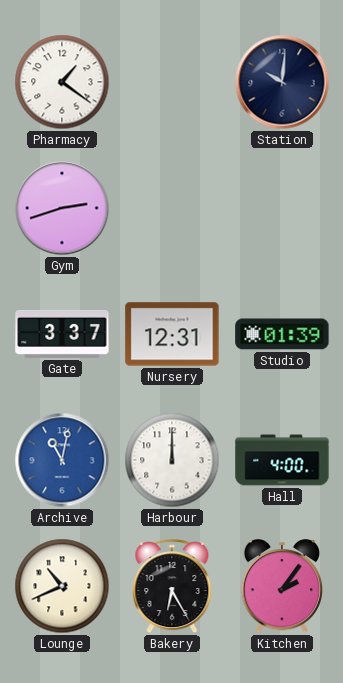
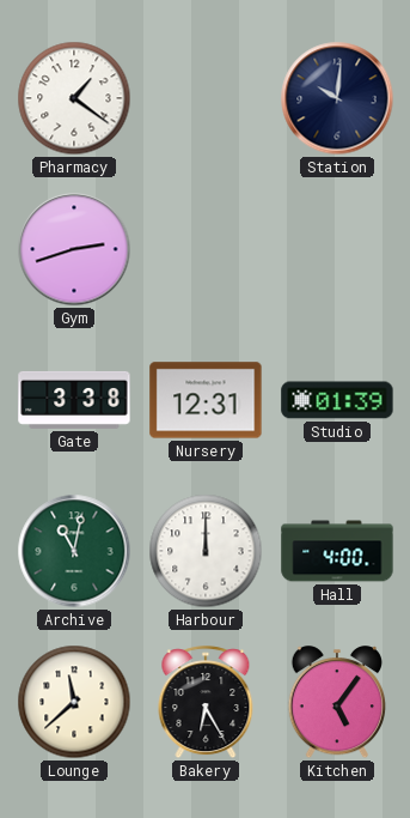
Gate: 3:37 -> 3:38
Archive dial: blue -> green
Lounge: 10:41 -> 11:38
Kitchen: 2:06 -> 5:06
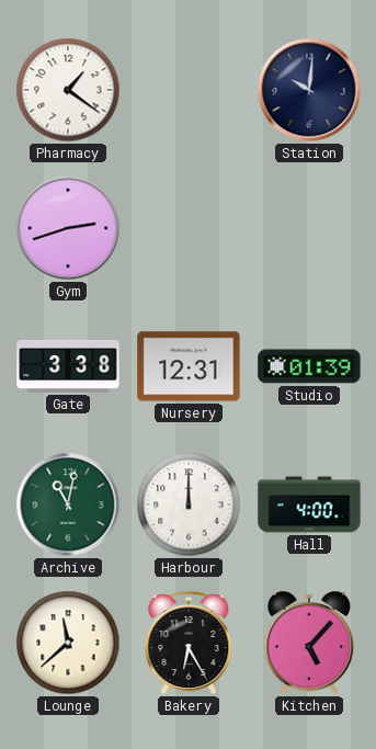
Kitchen: 5:06 -> 5:07
